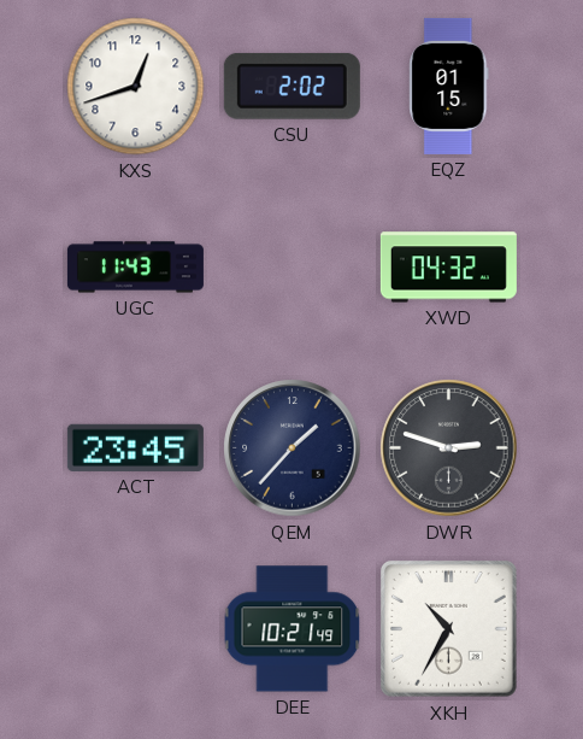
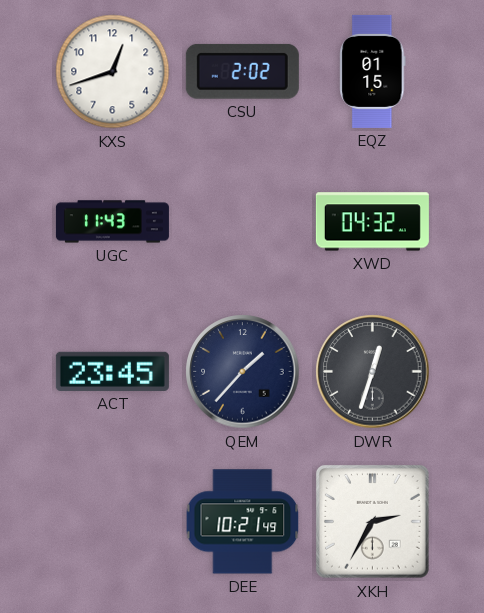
DWR: 2:48 -> 12:33
XKH: 10:35 -> 2:35
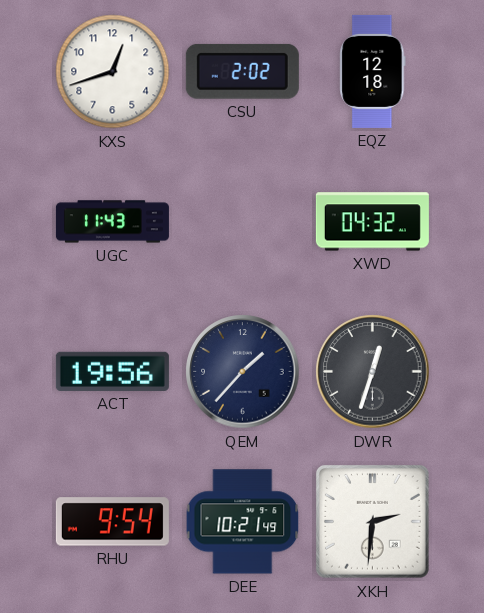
EQZ: 01:15 -> 12:18
ACT: 23:45 -> 19:56
RHU: none -> 9:54
XKH: 2:35 -> 2:31
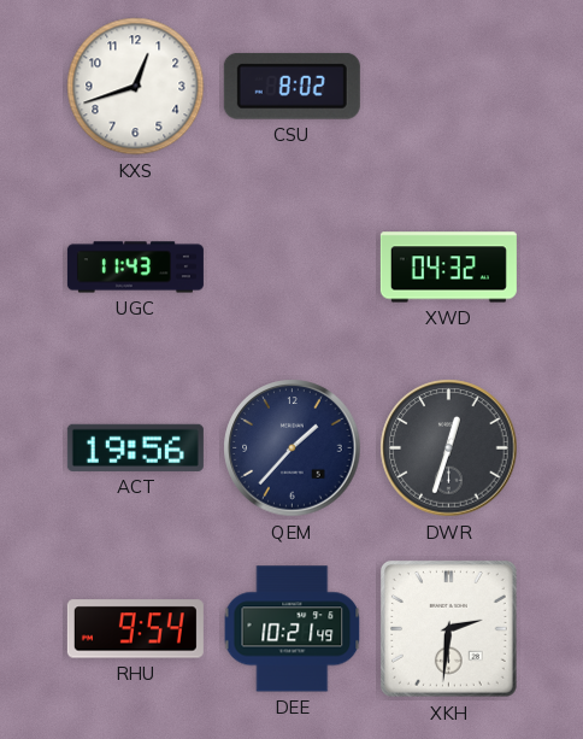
CSU: 2:02 -> 8:02
EQZ: 12:18 -> none
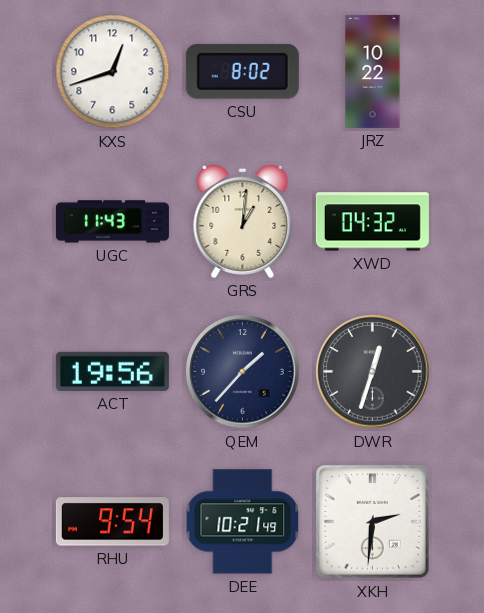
JRZ: none -> 10:22
GRS: none -> 1:01
